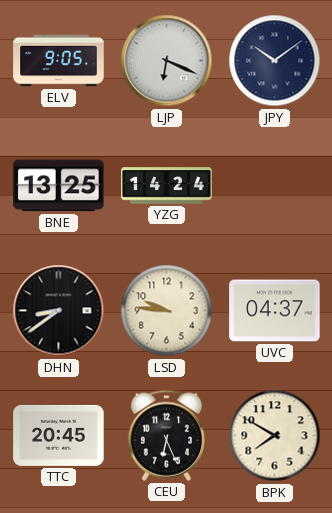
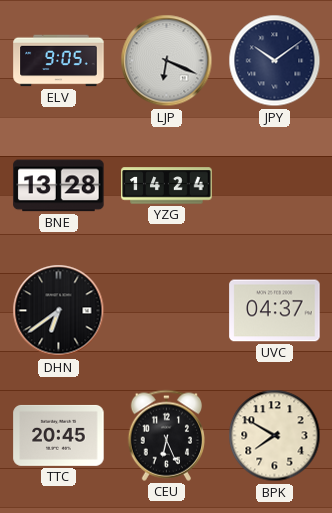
BNE: 13:25 -> 13:28
DHN: 8:39 -> 6:39
LSD: 9:46 -> none
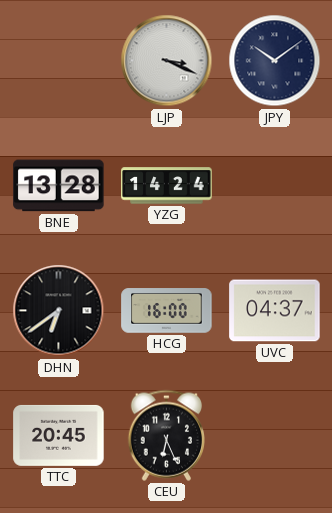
ELV: 9:05 -> none
LJP: 6:19 -> 3:19
HCG: none -> 16:00
BPK: 7:50 -> none
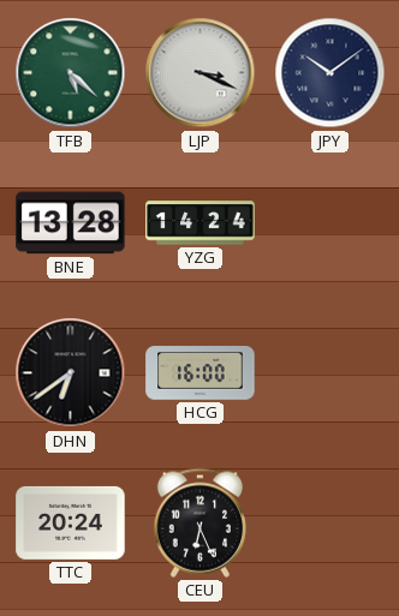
TFB: none -> 5:22
UVC: 04:37 -> none
TTC: 20:45 -> 20:24
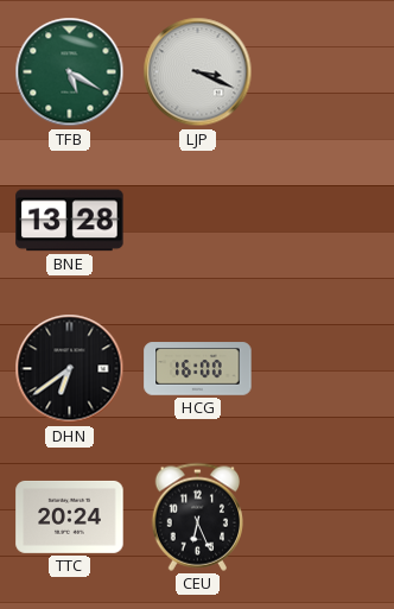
TFB: 5:22 -> 5:20
JPY: 10:09 -> none
YZG: 14:24 -> none
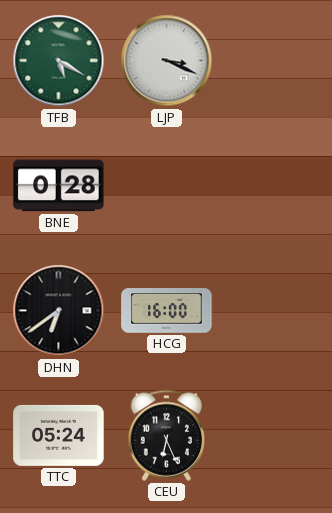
BNE: 13:28 -> 0:28
TTC: 20:24 -> 05:24
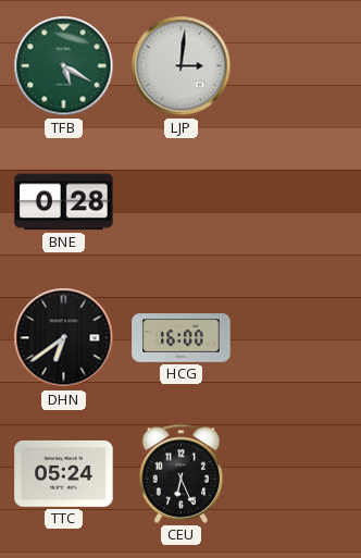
LJP: 3:19 -> 3:01
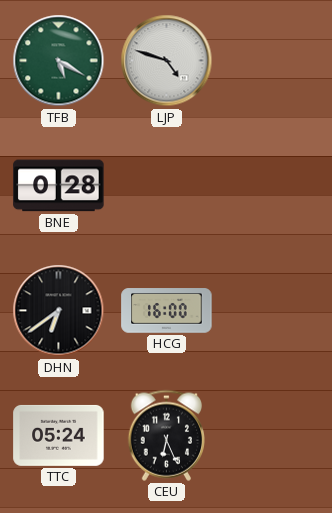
LJP: 3:01 -> 4:48
